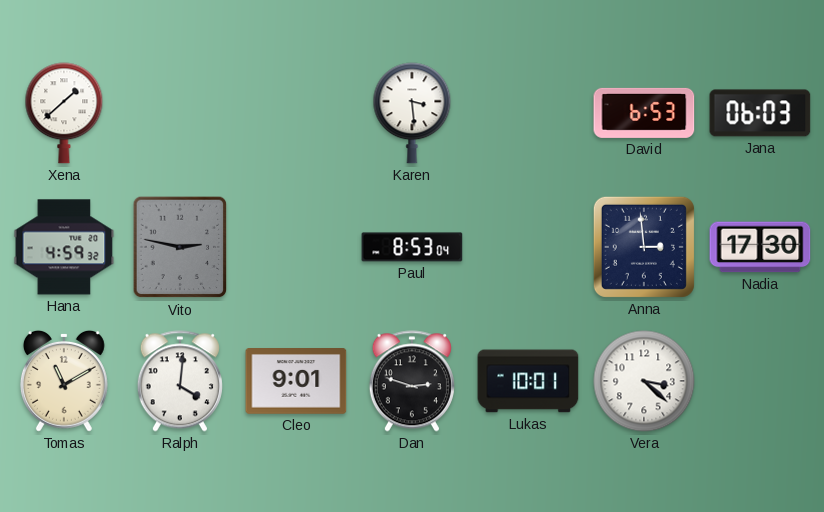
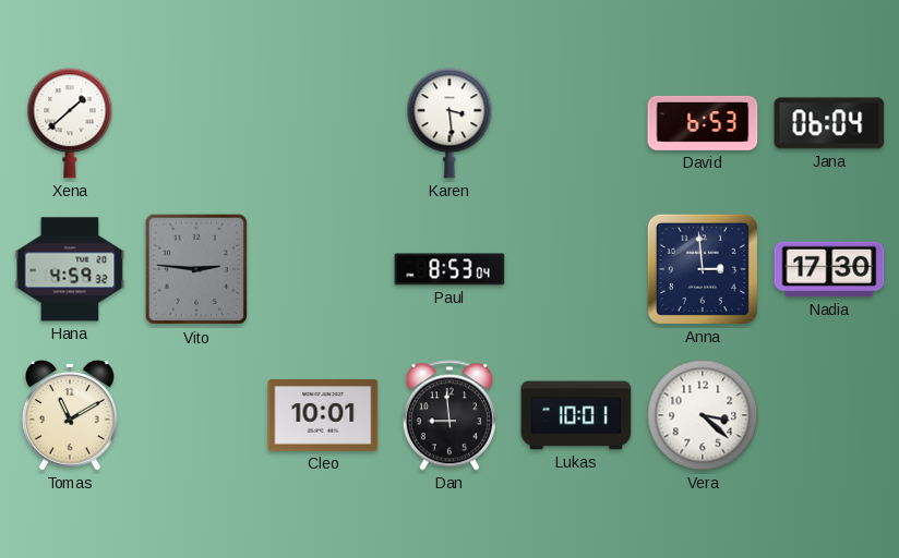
Jana: 06:03 -> 06:04
Vito: 2:47 -> 2:46
Ralph: 4:01 -> none
Cleo: 9:01 -> 10:01
Dan: 2:48 -> 8:59
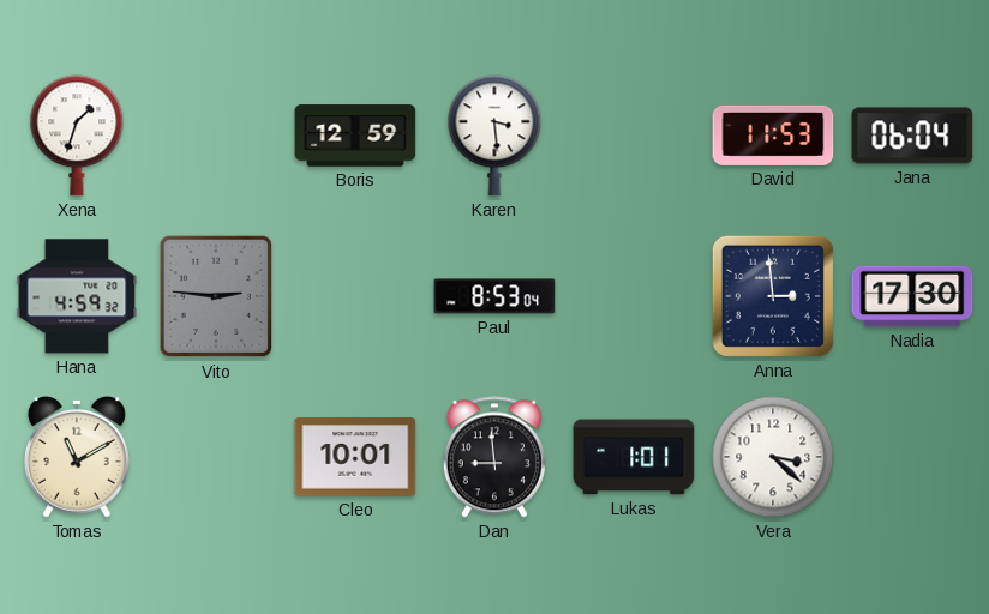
Xena: 1:38 -> 1:33
Boris: none -> 12:59
David: 6:53 -> 11:53
Lukas: 10:01 -> 1:01
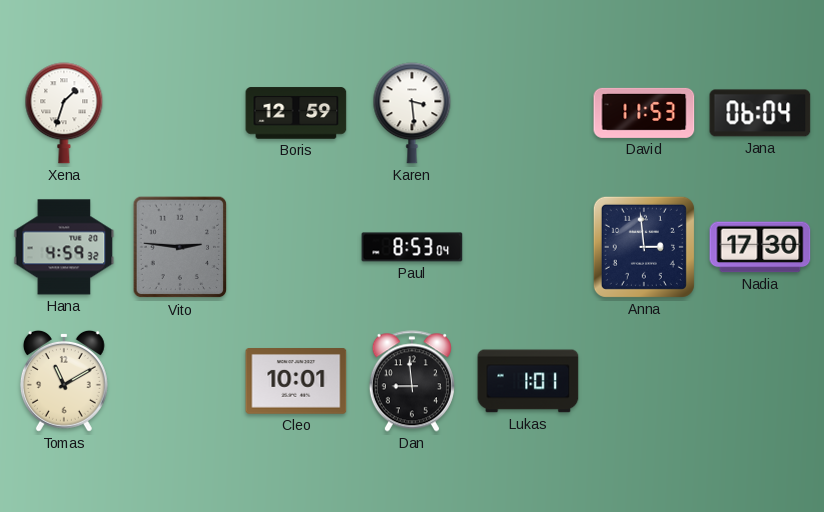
Vera: 3:22 -> none
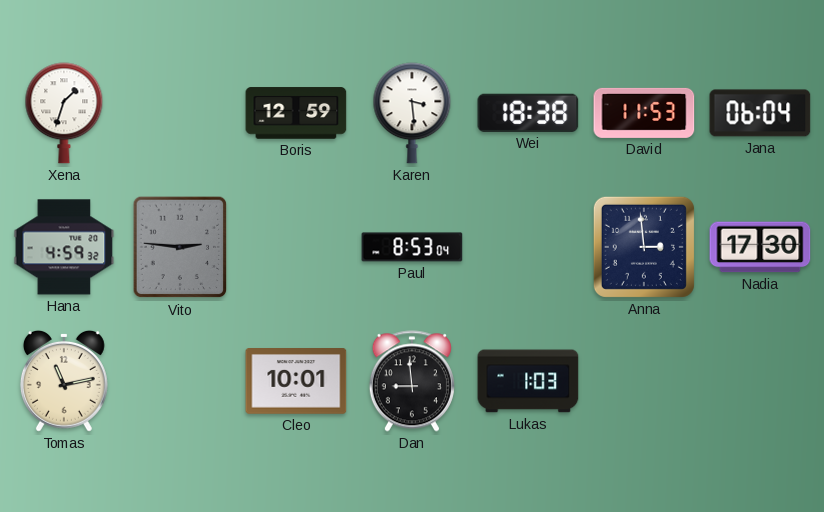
Wei: none -> 18:38
Tomas: 11:10 -> 11:13
Lukas: 1:01 -> 1:03
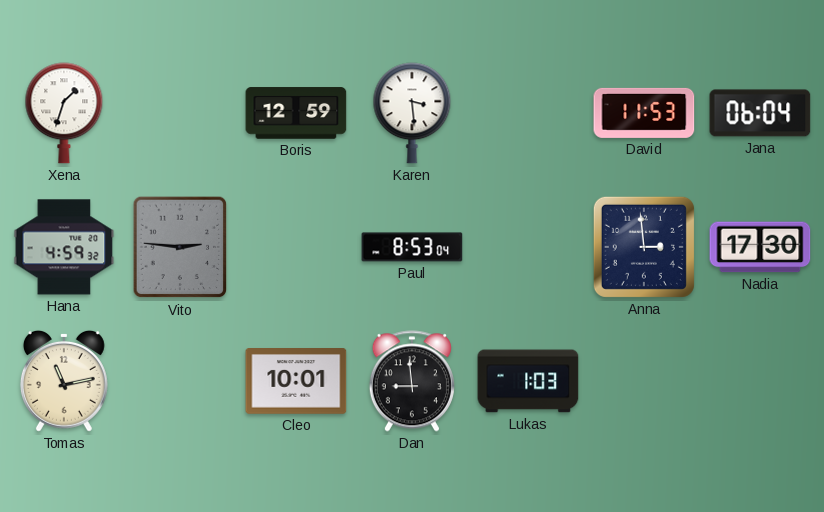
Wei: 18:38 -> none
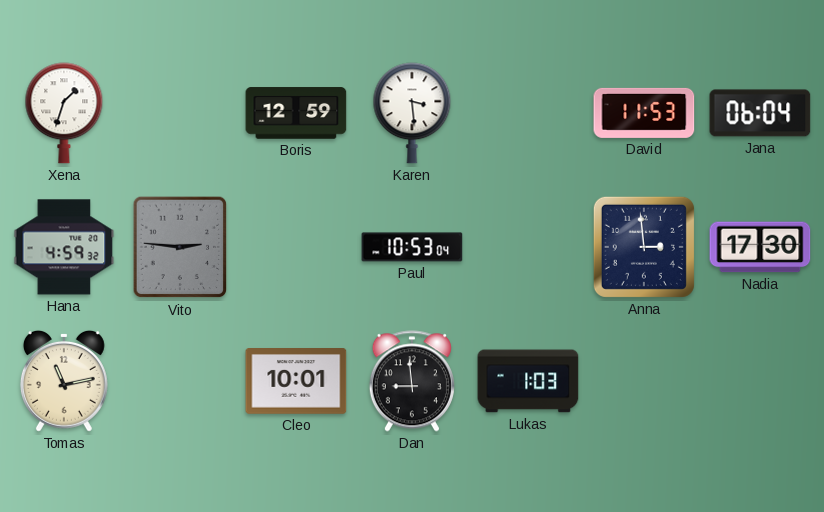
Paul: 8:53 -> 10:53
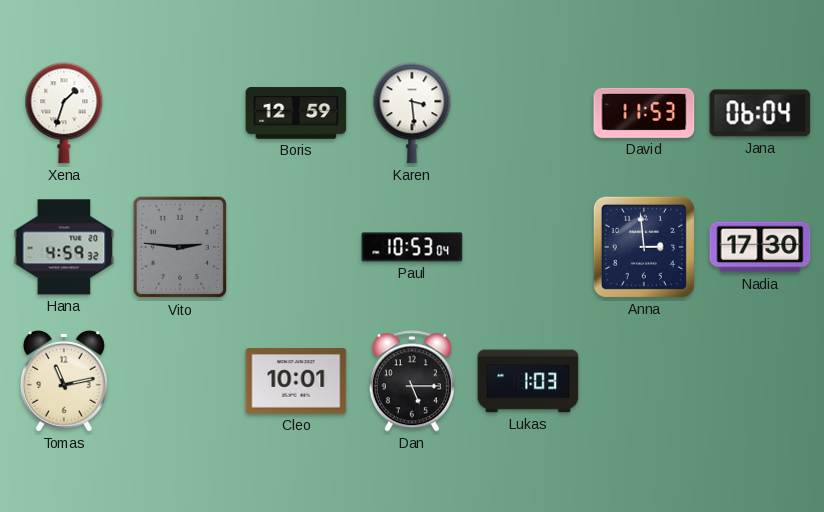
Dan: 8:59 -> 5:15
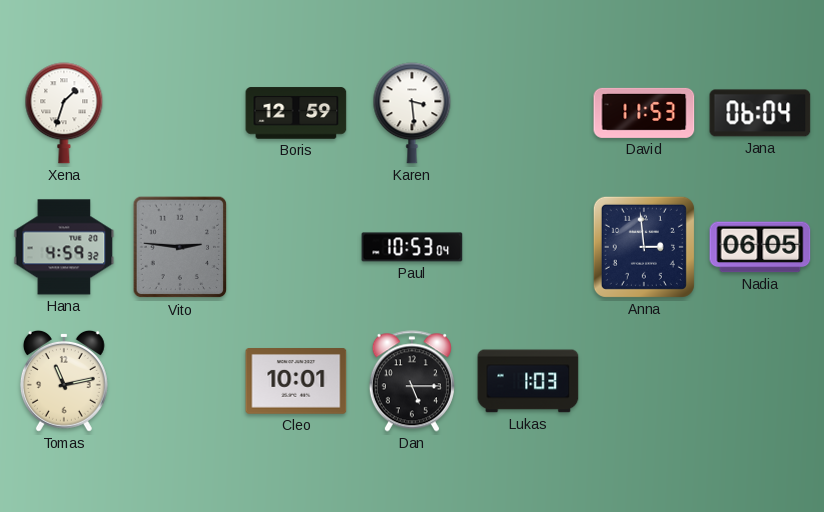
Nadia: 17:30 -> 06:05
